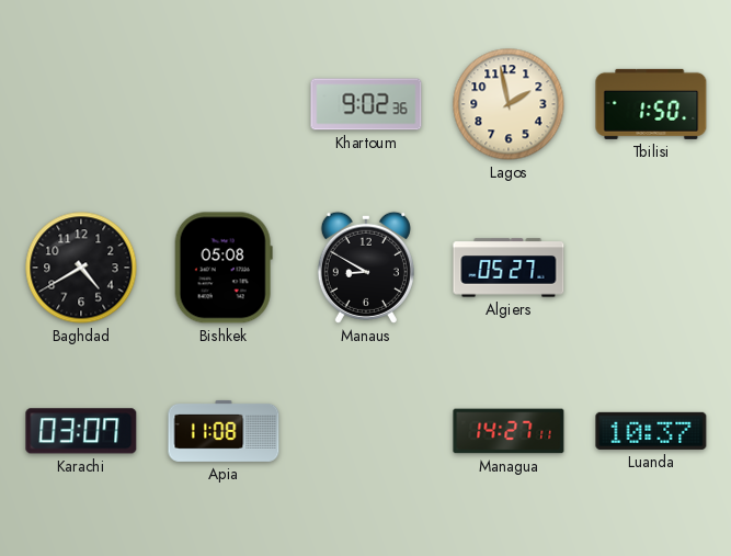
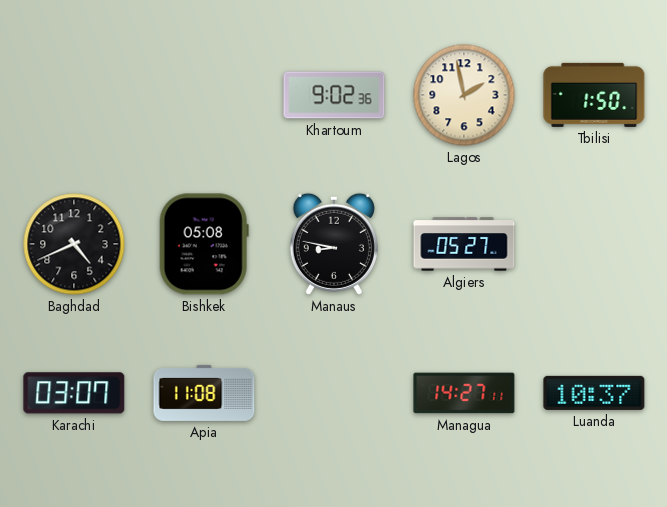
Baghdad: 4:40 -> 4:41
Manaus: 8:50 -> 8:47
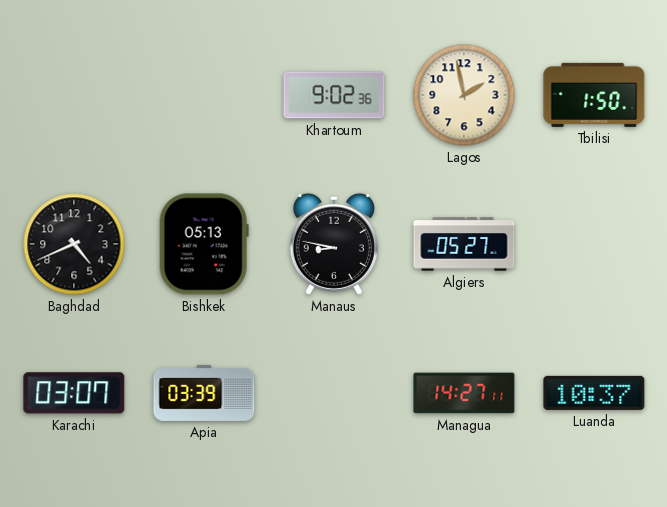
Bishkek: 05:08 -> 05:13
Apia: 11:08 -> 03:39
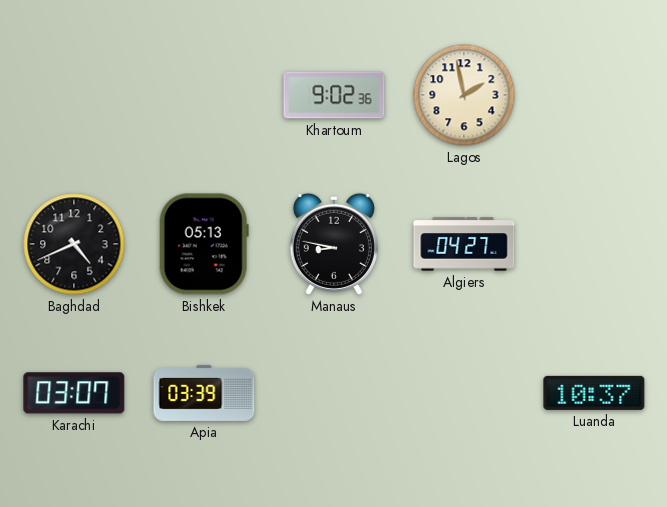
Tbilisi: 1:50 -> none
Algiers: 05:27 -> 04:27
Managua: 14:27 -> none
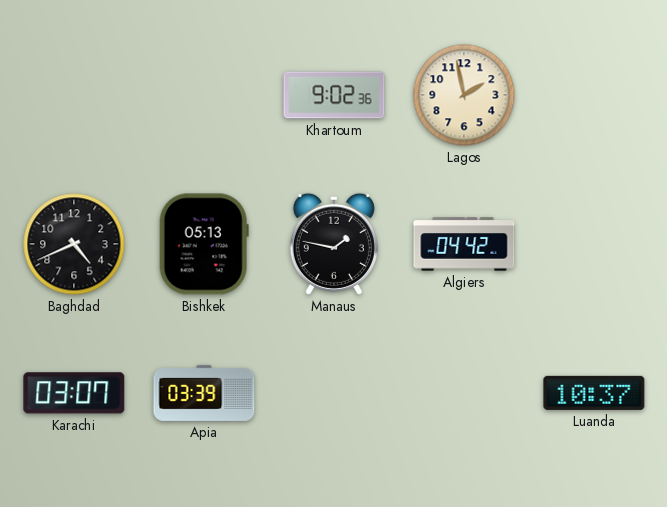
Manaus: 8:47 -> 1:47
Algiers: 04:27 -> 04:42
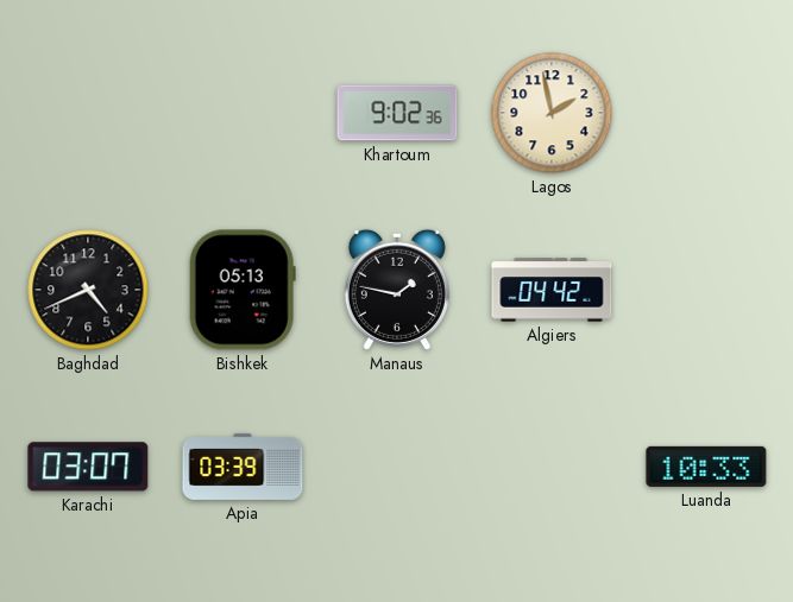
Luanda: 10:37 -> 10:33
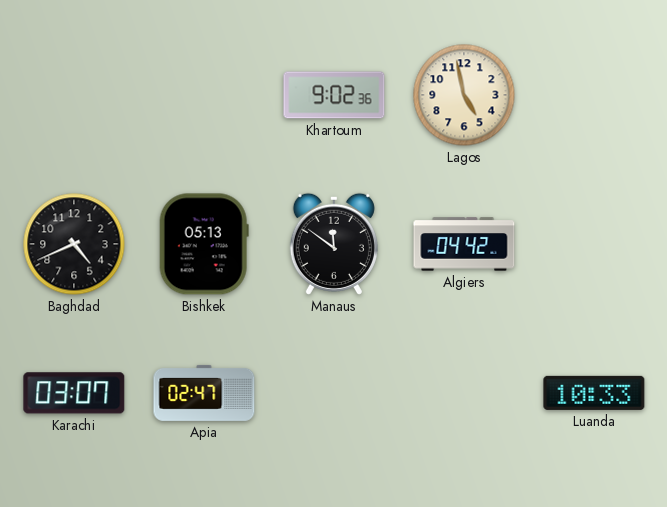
Lagos: 1:58 -> 4:58
Manaus: 1:47 -> 11:51
Apia: 03:39 -> 02:47
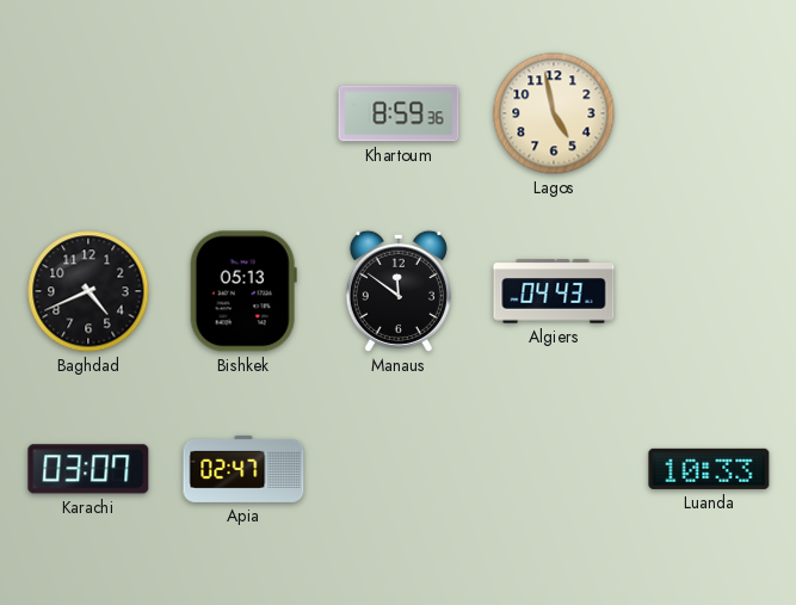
Khartoum: 9:02 -> 8:59
Algiers: 04:42 -> 04:43
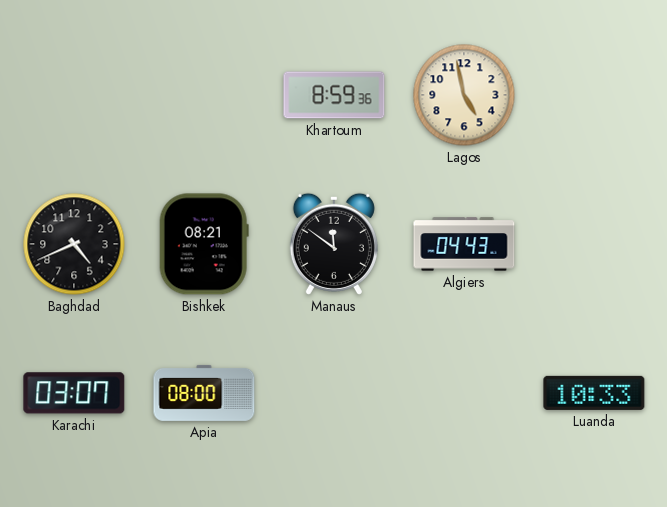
Bishkek: 05:13 -> 08:21
Apia: 02:47 -> 08:00
